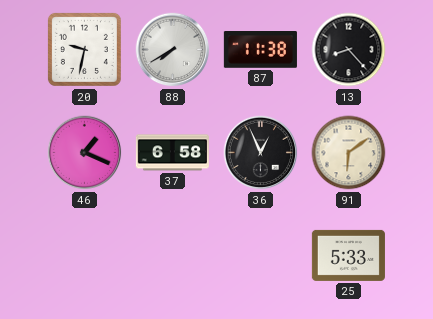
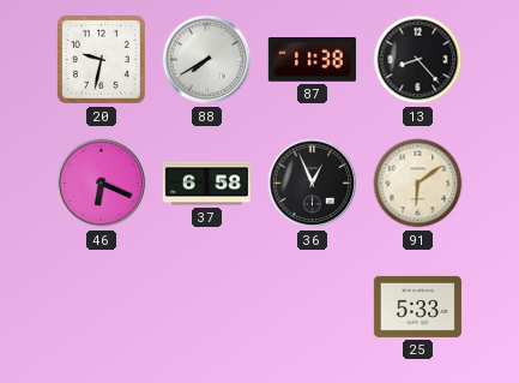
46: 1:19 -> 6:19
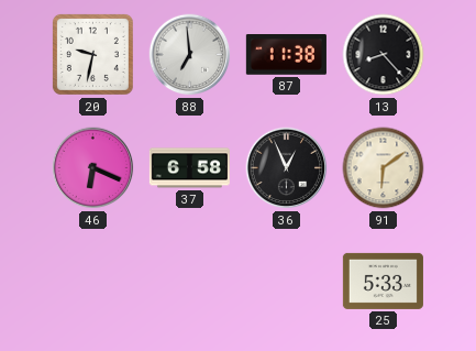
88: 7:40 -> 6:59
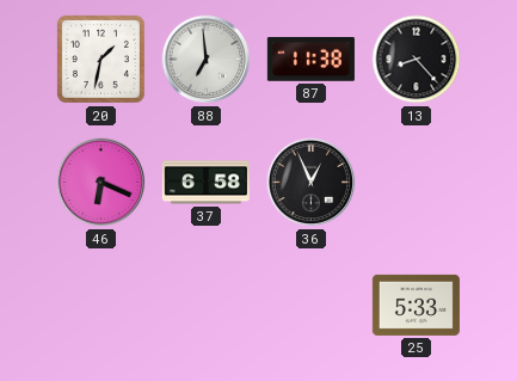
20: 9:32 -> 1:32
91: 6:09 -> none
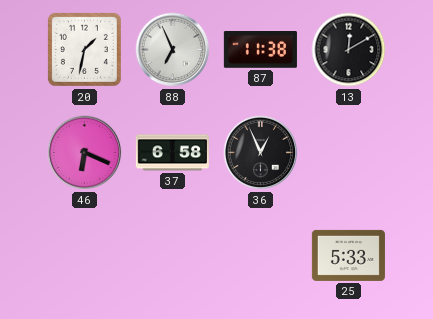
88: 6:59 -> 6:56
13: 8:23 -> 12:10
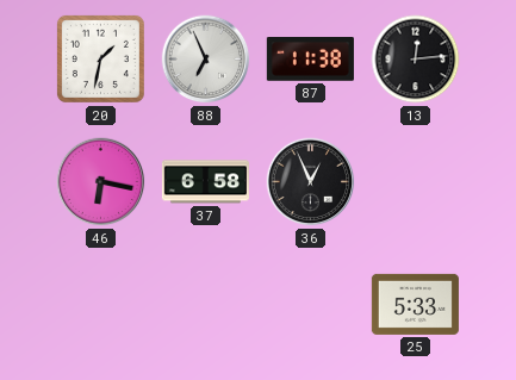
13: 12:10 -> 12:14
46: 6:19 -> 6:17
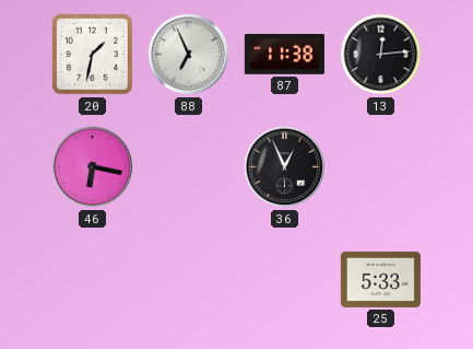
37: 6:58 -> none
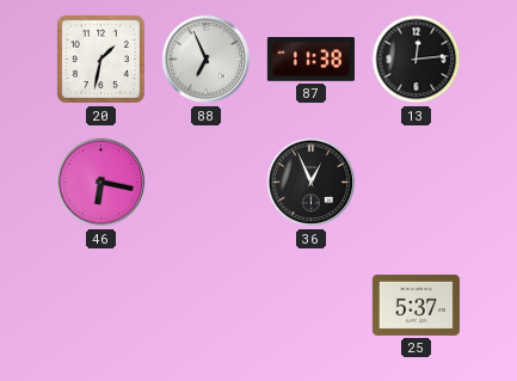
25: 5:33 -> 5:37
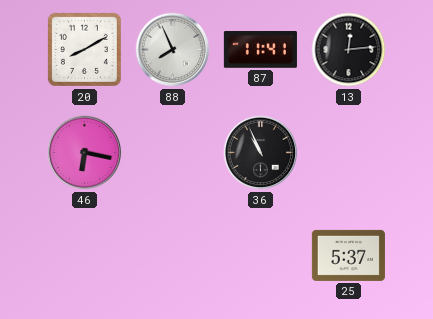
20: 1:32 -> 8:10
88: 6:56 -> 7:56
87: 11:38 -> 11:41
36: 12:56 -> 10:56
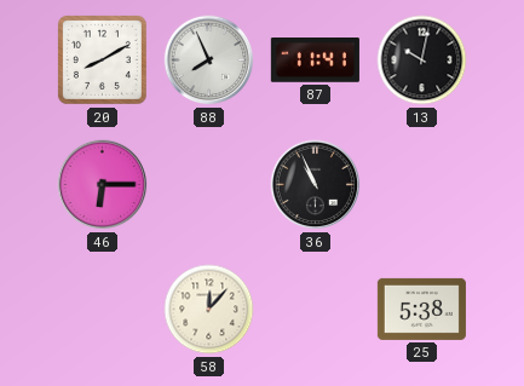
13: 12:14 -> 10:02
46: 6:17 -> 6:15
58: none -> 12:07
25: 5:37 -> 5:38
